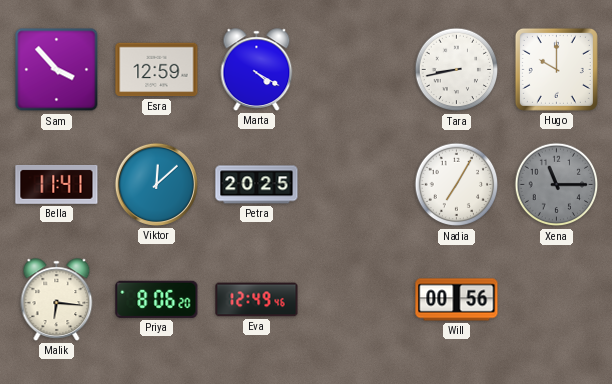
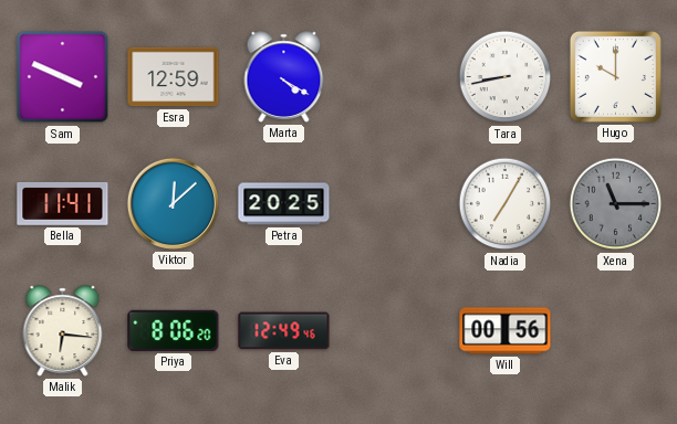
Sam: 3:53 -> 3:49
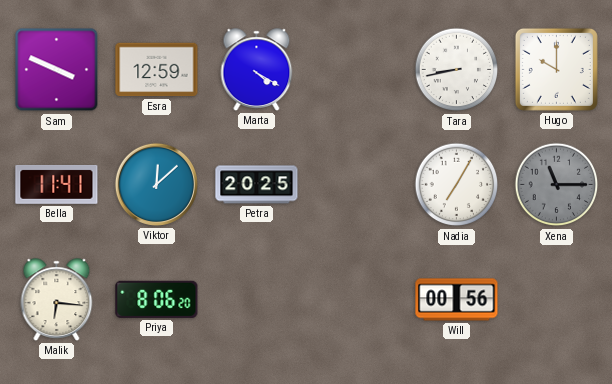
Eva: 12:49 -> none
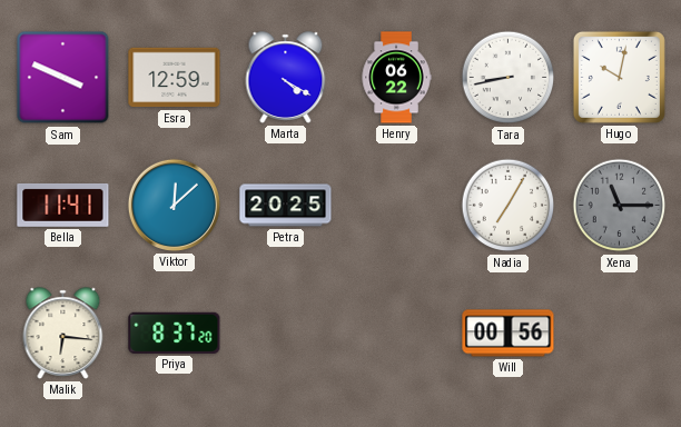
Henry: none -> 06:22
Hugo: 10:00 -> 10:02
Priya: 8:06 -> 8:37
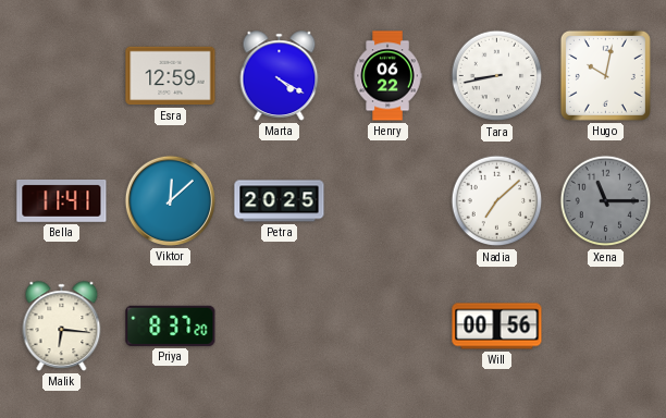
Sam: 3:49 -> none
Nadia: 7:05 -> 7:08
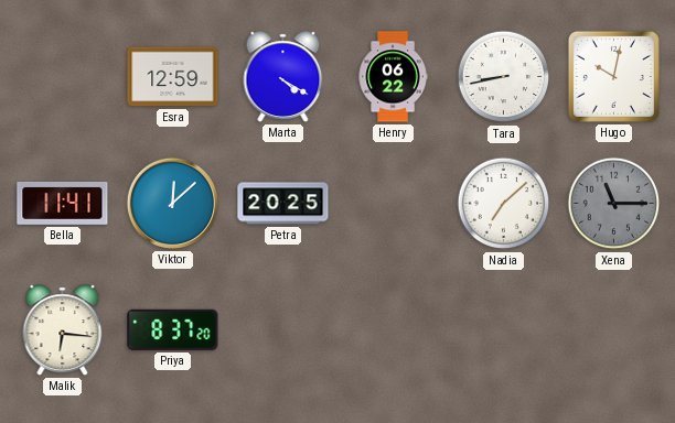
Will: 00:56 -> none
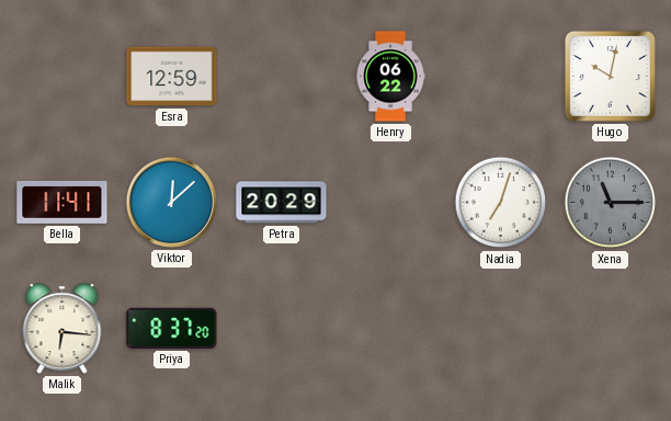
Marta: 4:20 -> none
Tara: 8:43 -> none
Petra: 20:25 -> 20:29
Nadia: 7:08 -> 7:03
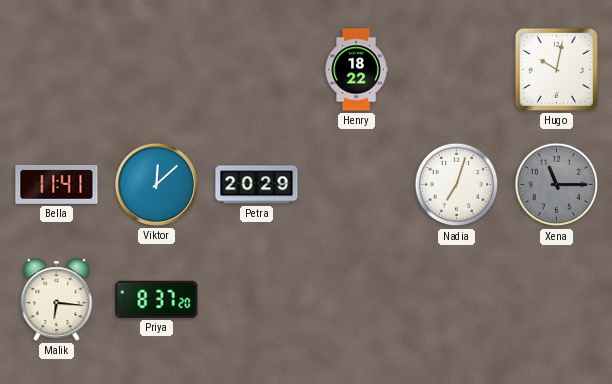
Esra: 12:59 -> none
Henry: 06:22 -> 18:22
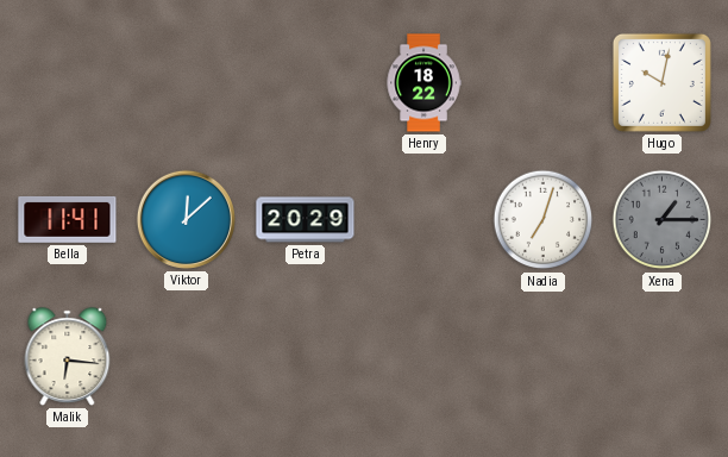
Xena: 11:15 -> 1:15
Priya: 8:37 -> none
